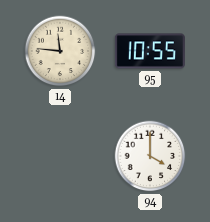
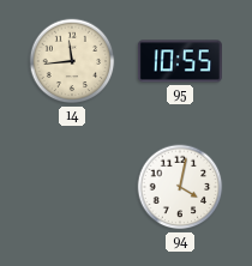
14: 11:46 -> 11:44
94: 4:00 -> 4:02
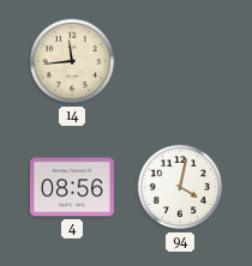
95: 10:55 -> none
4: none -> 08:56
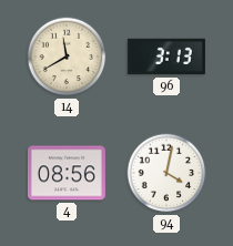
14: 11:44 -> 11:40
96: none -> 3:13
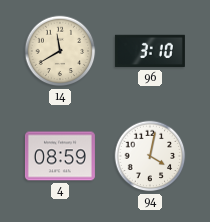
96: 3:13 -> 3:10
4: 08:56 -> 08:59
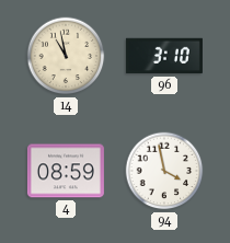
14: 11:40 -> 10:58
94: 4:02 -> 3:58
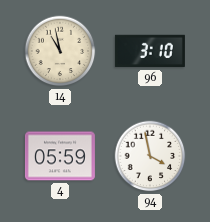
4: 08:59 -> 05:59
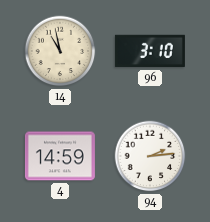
4: 05:59 -> 14:59
94: 3:58 -> 2:14
